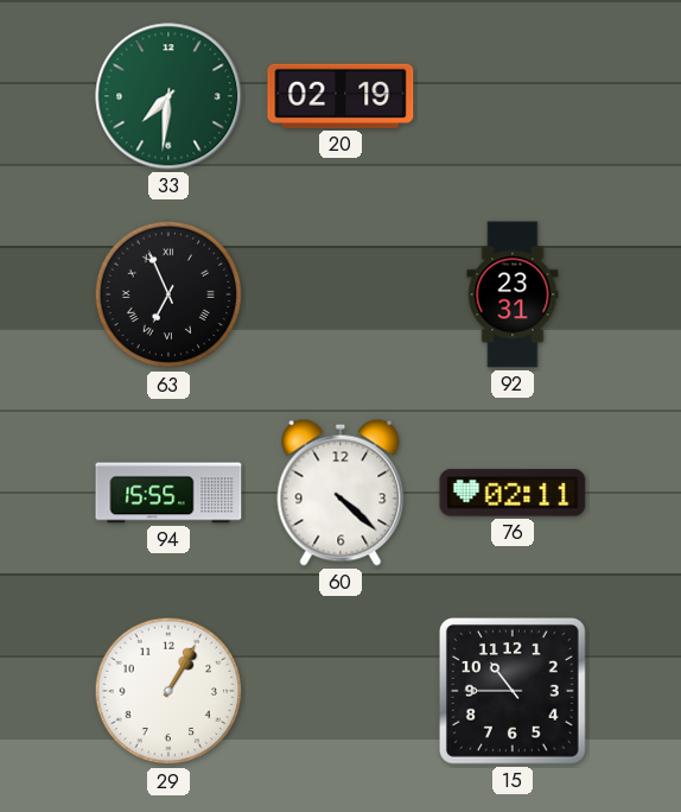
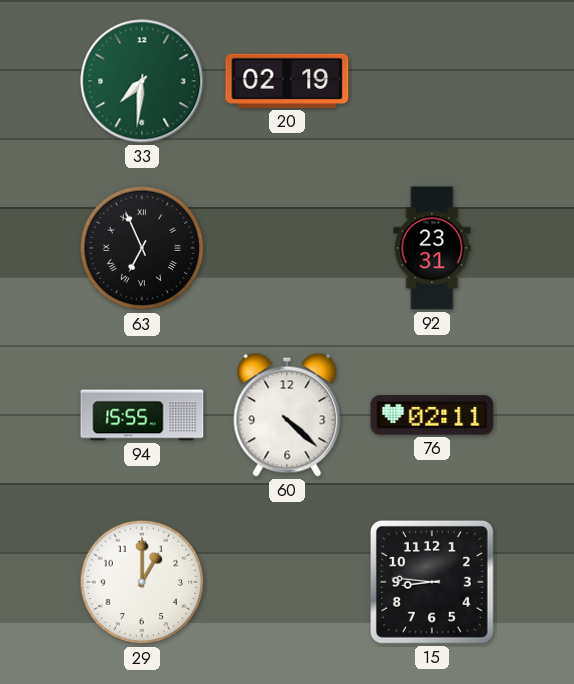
29: 1:05 -> 1:00
15: 10:45 -> 8:46
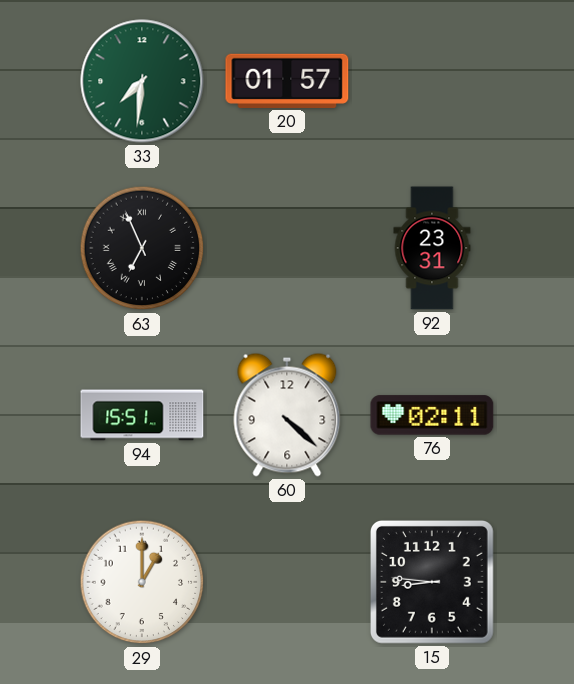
20: 02:19 -> 01:57
94: 15:55 -> 15:51
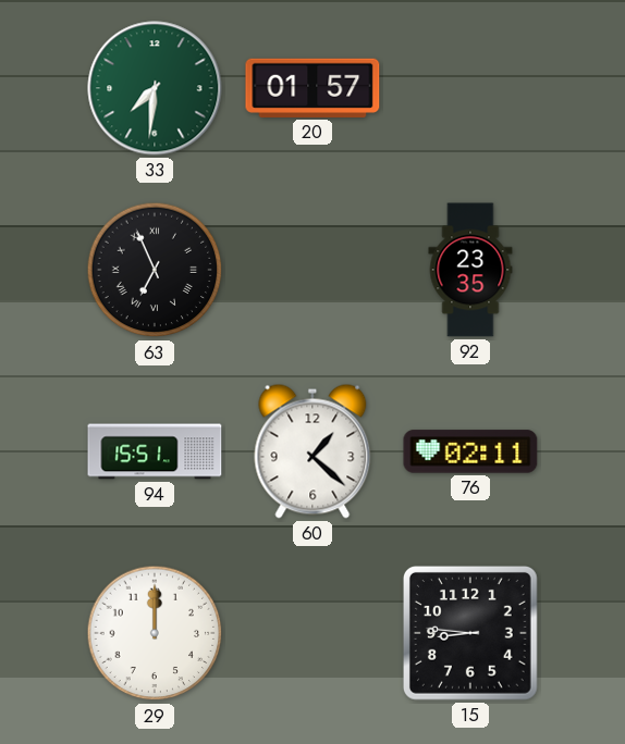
92: 23:31 -> 23:35
60: 4:22 -> 1:22
29: 1:00 -> 12:00
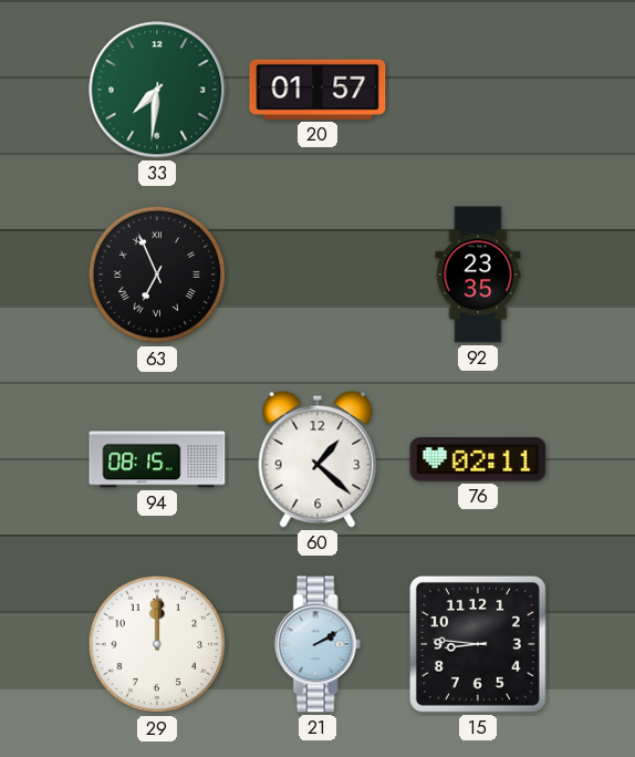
94: 15:51 -> 08:15
21: none -> 2:10
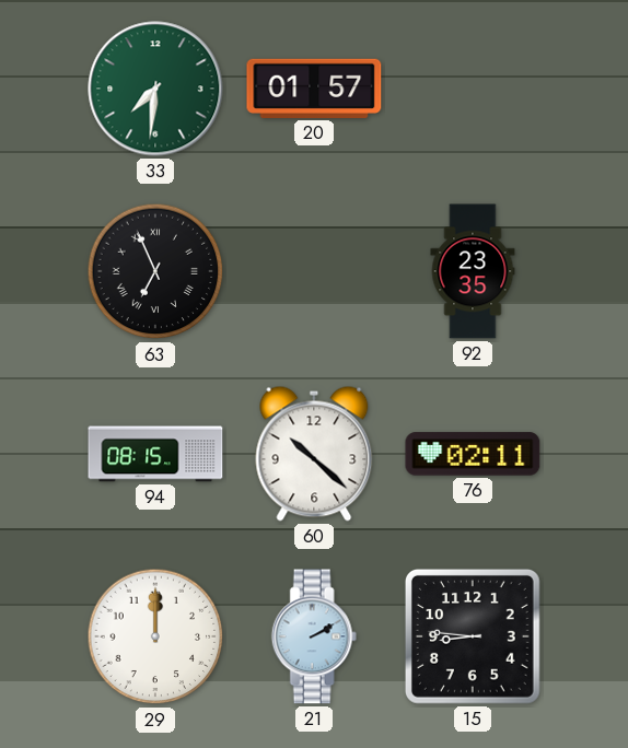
60: 1:22 -> 10:22
